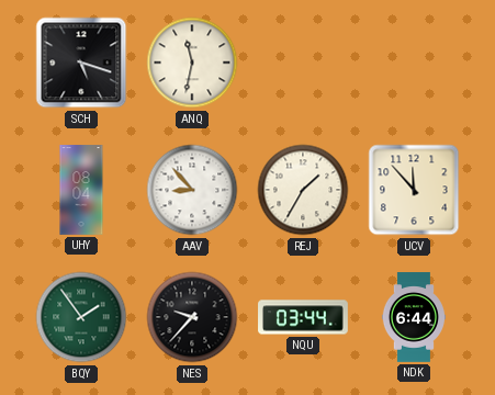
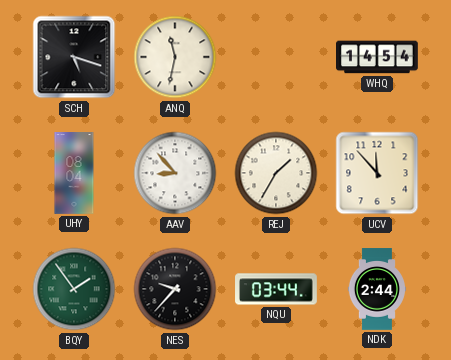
WHQ: none -> 14:54
NDK: 6:44 -> 2:44
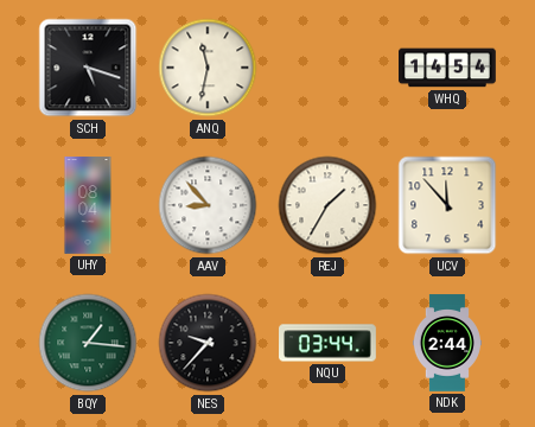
BQY: 1:54 -> 1:16
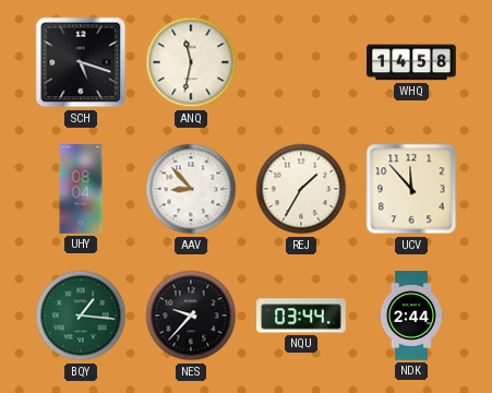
WHQ: 14:54 -> 14:58
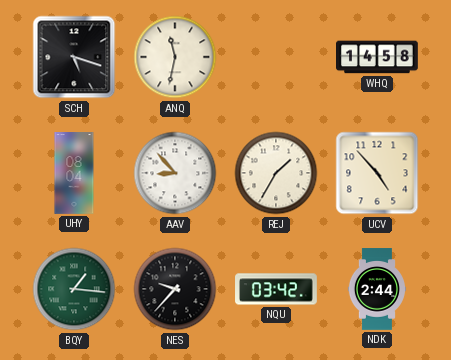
UCV: 11:53 -> 4:53
NQU: 03:44 -> 03:42
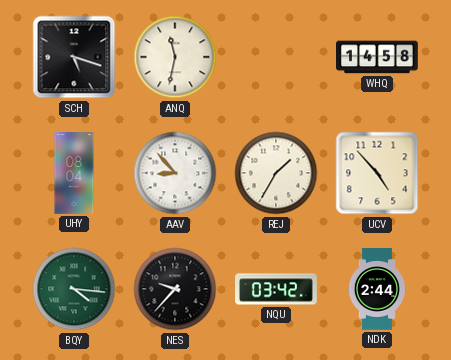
BQY: 1:16 -> 4:16
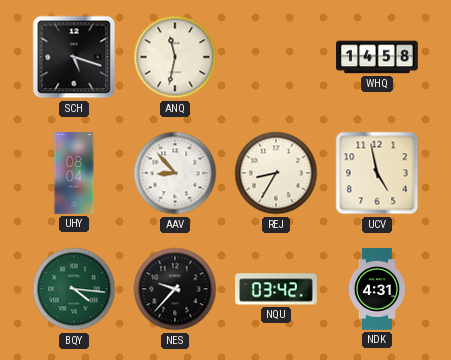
REJ: 1:35 -> 8:35
UCV: 4:53 -> 4:58
NDK: 2:44 -> 4:31
